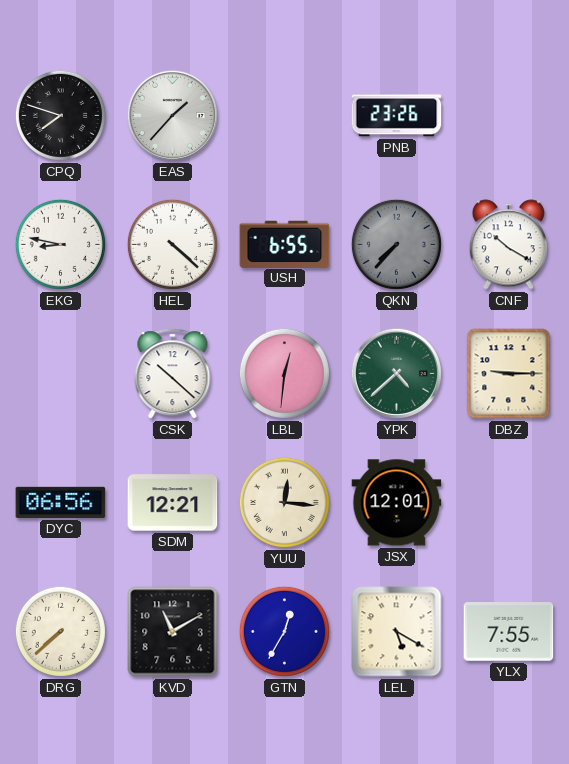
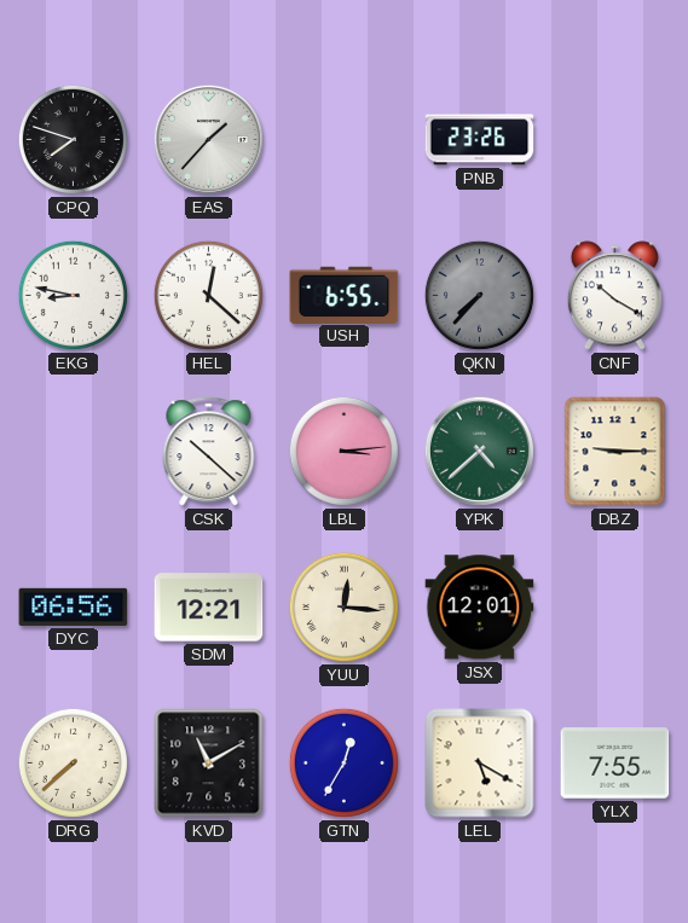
HEL: 4:22 -> 12:22
LBL: 12:31 -> 3:14
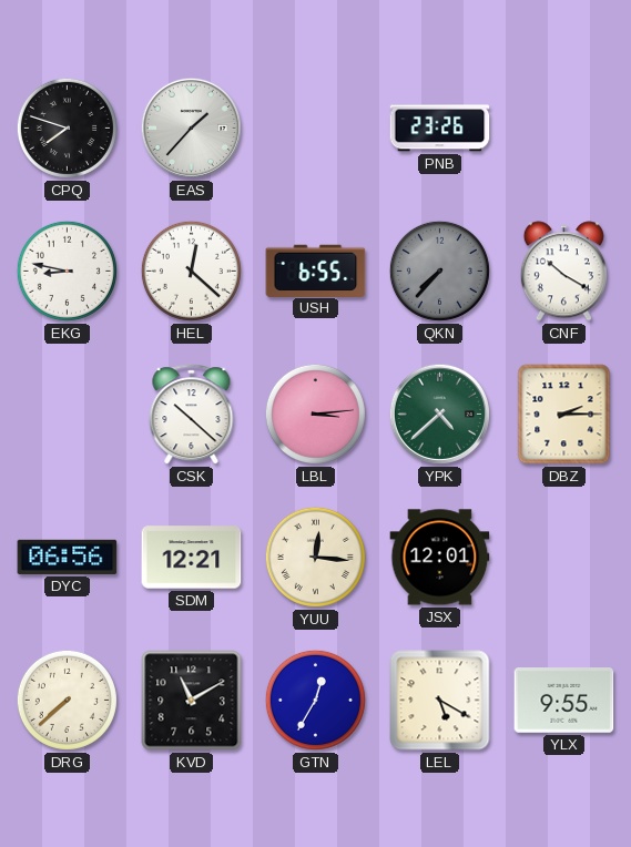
DBZ: 9:15 -> 2:15
YLX: 7:55 -> 9:55
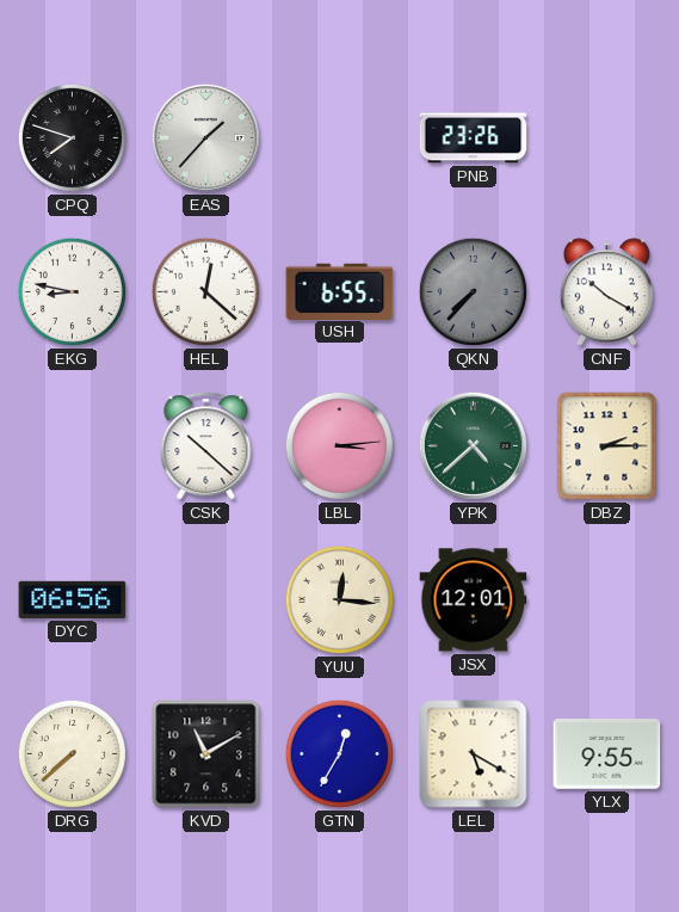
SDM: 12:21 -> none
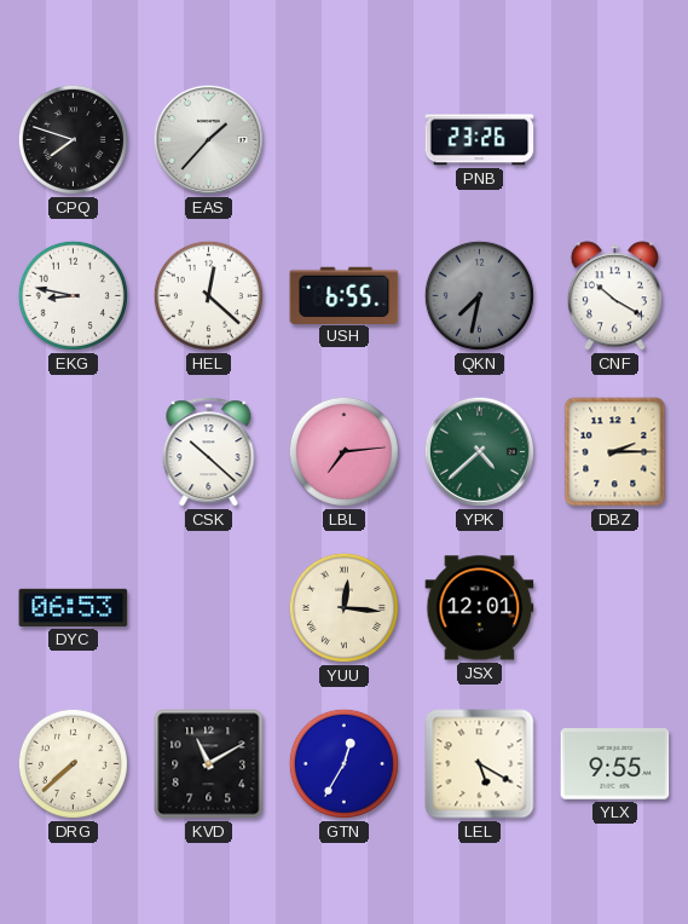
QKN: 7:37 -> 7:32
LBL: 3:14 -> 7:14
DYC: 06:56 -> 06:53
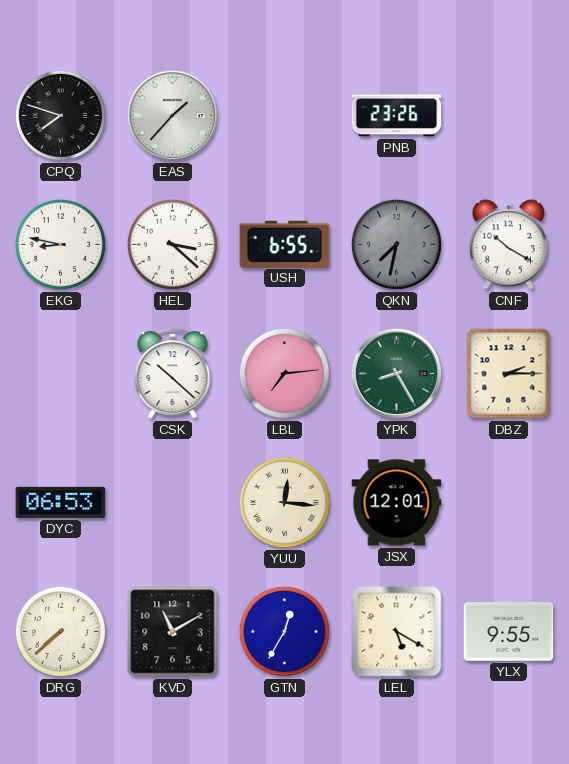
HEL: 12:22 -> 3:22
YPK: 4:38 -> 8:25
